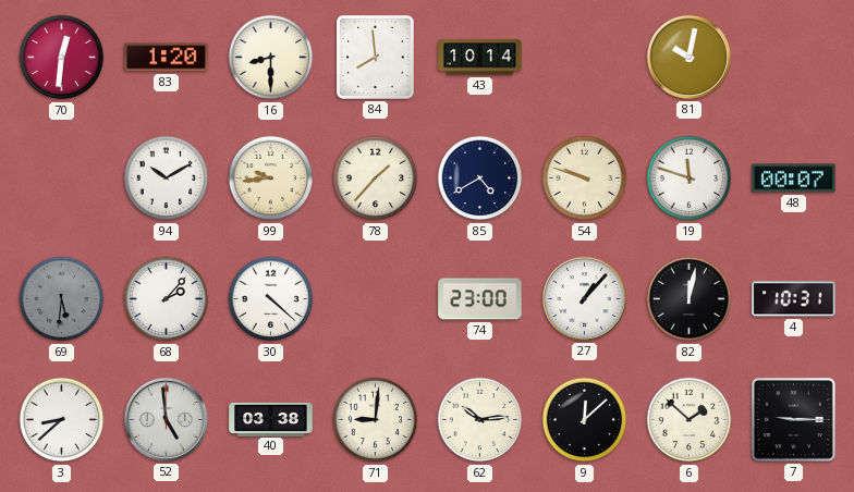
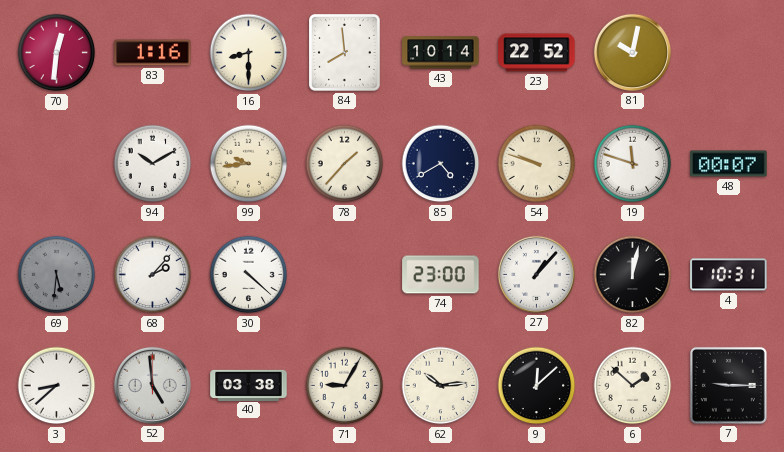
83: 1:20 -> 1:16
23: none -> 22:52
71: 9:01 -> 9:05
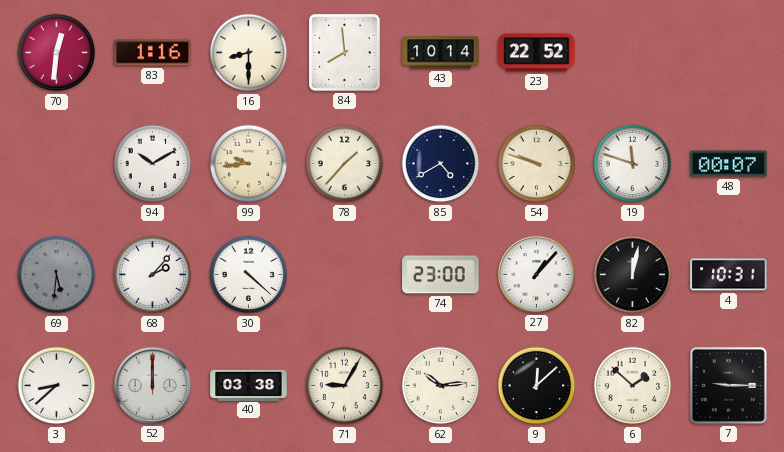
81: 10:02 -> none
52: 4:59 -> 12:00
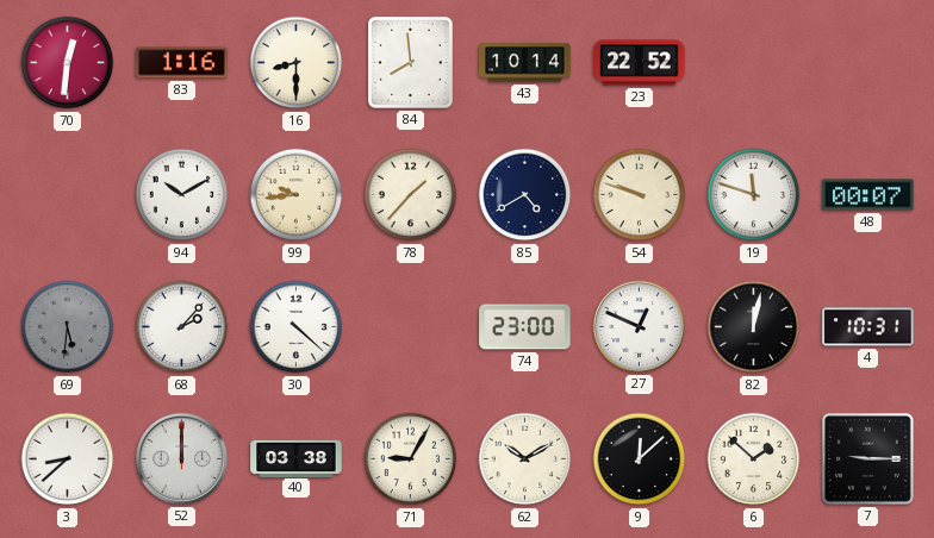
27: 1:07 -> 12:49
62: 10:14 -> 10:10
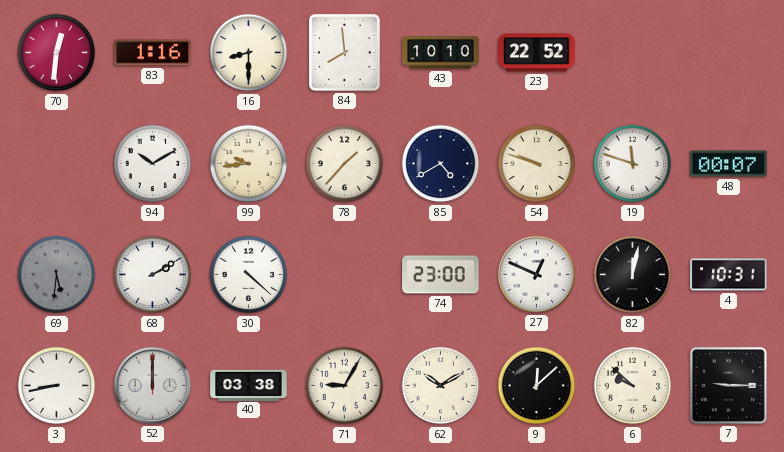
43: 10:14 -> 10:10
68: 2:07 -> 2:10
3: 8:38 -> 8:43
6: 1:52 -> 9:52
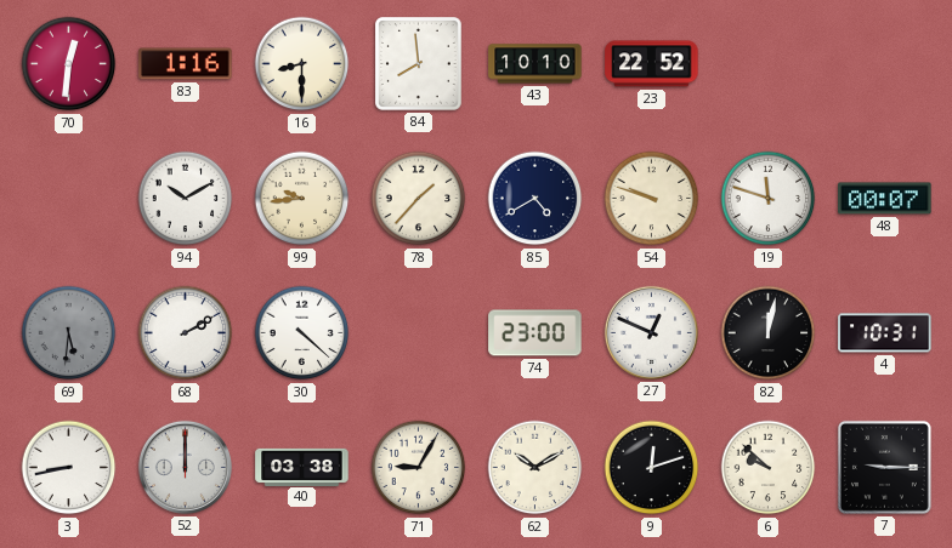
9: 12:08 -> 12:12
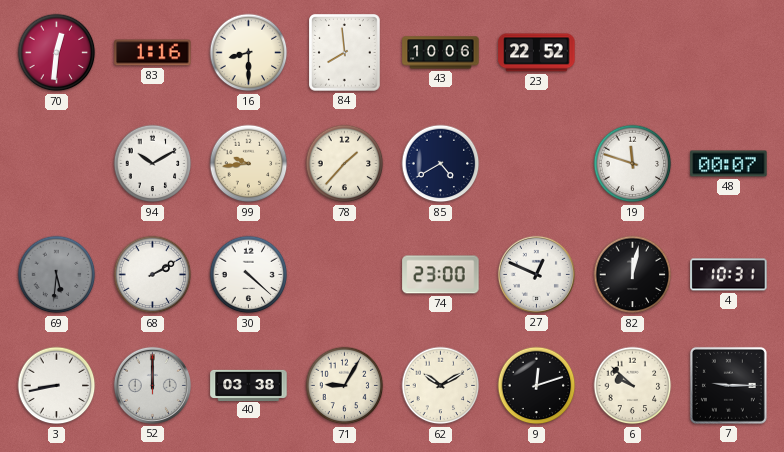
43: 10:10 -> 10:06
54: 9:48 -> none
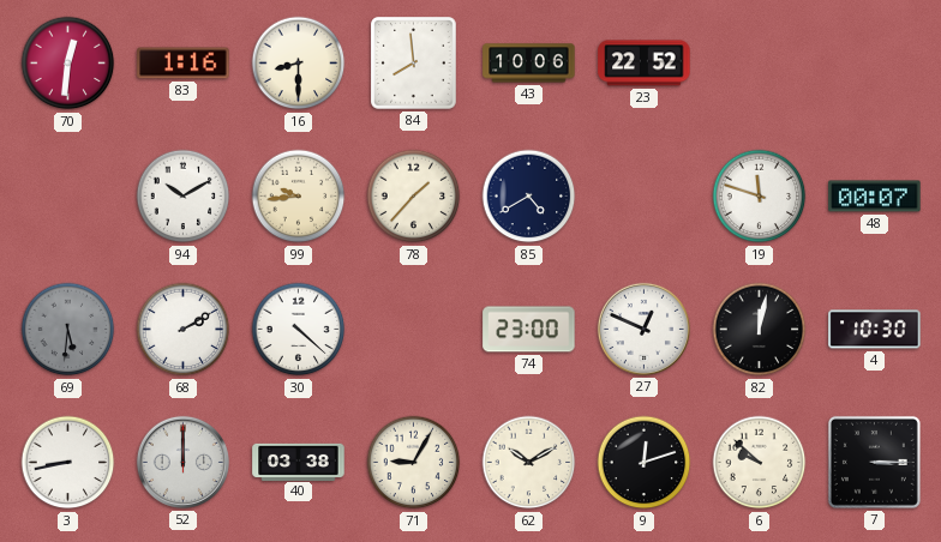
4: 10:31 -> 10:30
7: 9:15 -> 3:15
